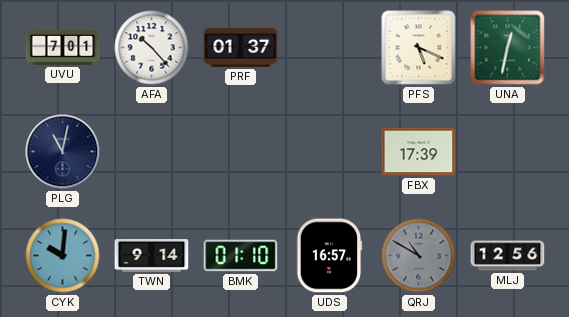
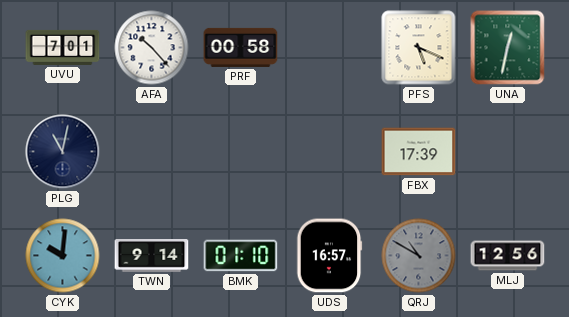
PRF: 01:37 -> 00:58
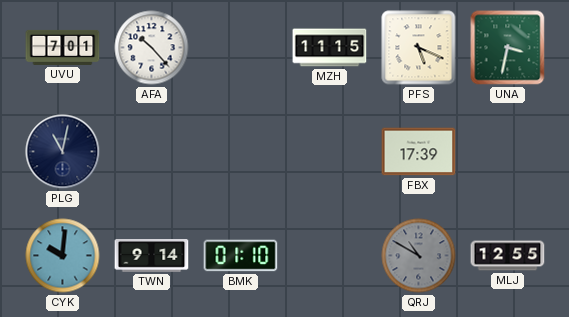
PRF: 00:58 -> none
MZH: none -> 11:15
UNA: 12:32 -> 3:32
UDS: 16:57 -> none
MLJ: 12:56 -> 12:55
